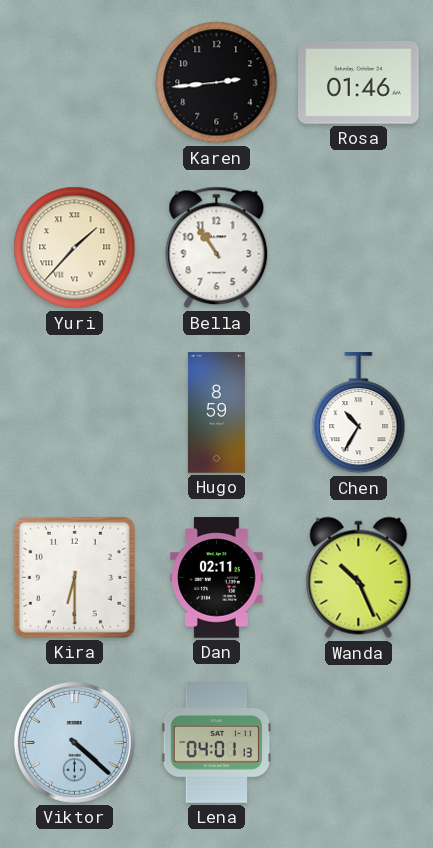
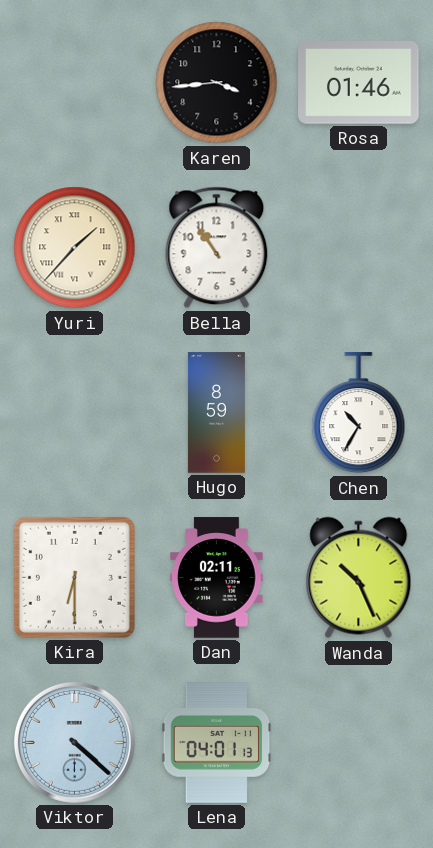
Karen: 2:44 -> 3:44
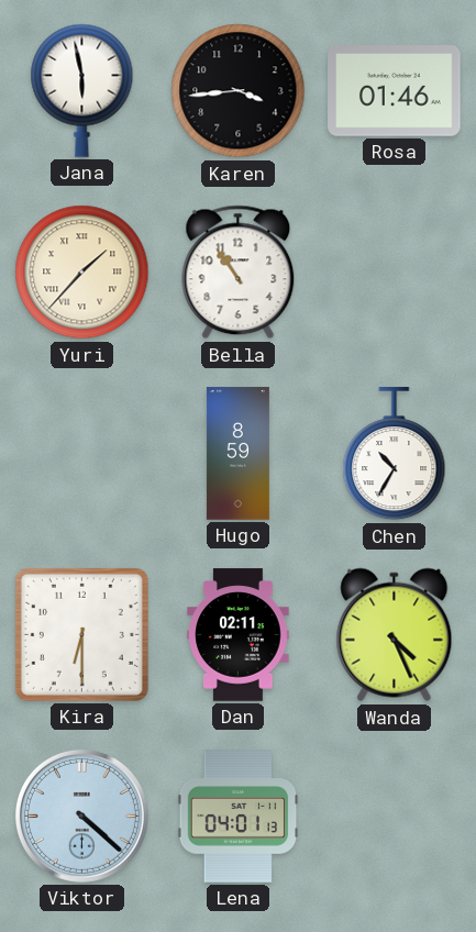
Jana: none -> 5:58
Wanda: 10:26 -> 4:26
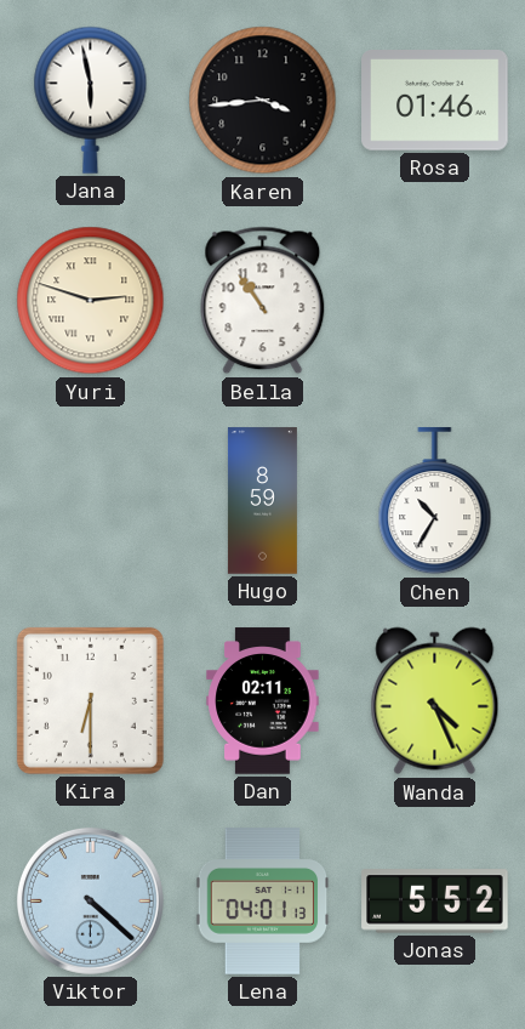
Yuri: 1:37 -> 2:48
Jonas: none -> 5:52
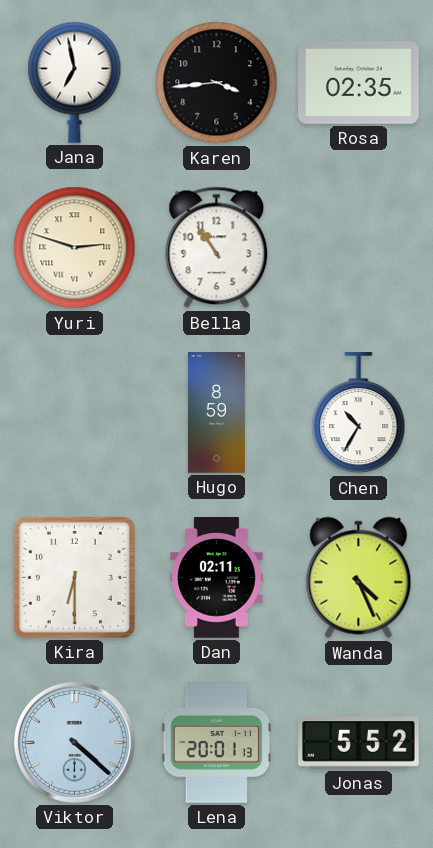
Jana: 5:58 -> 6:58
Rosa: 01:46 -> 02:35
Lena: 04:01 -> 20:01
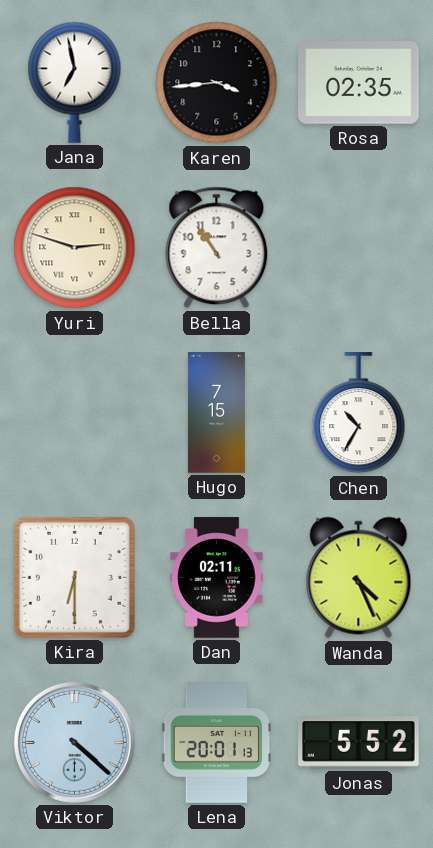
Hugo: 8:59 -> 7:15
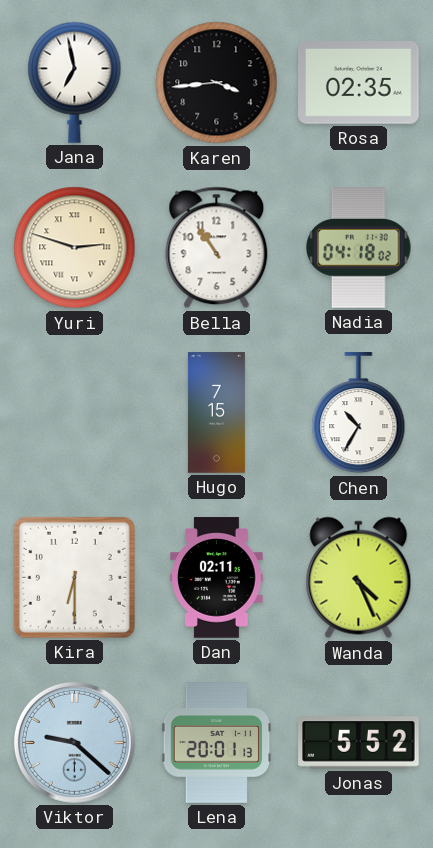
Nadia: none -> 04:18
Viktor: 4:22 -> 9:22
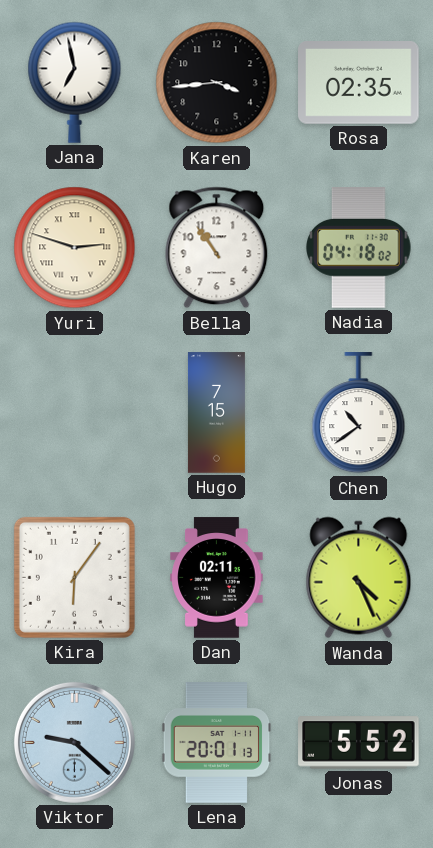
Chen: 10:35 -> 10:39
Kira: 6:30 -> 6:06
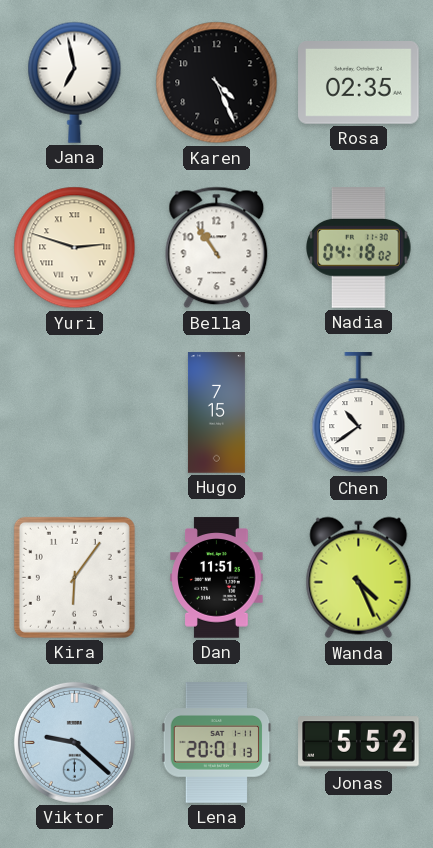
Karen: 3:44 -> 4:26
Dan: 02:11 -> 11:51
